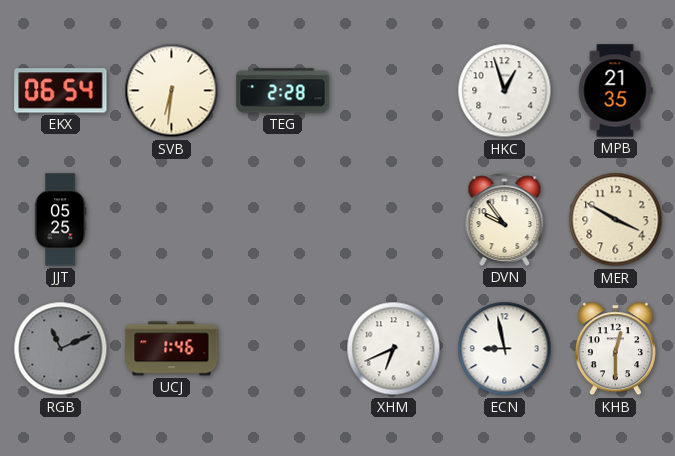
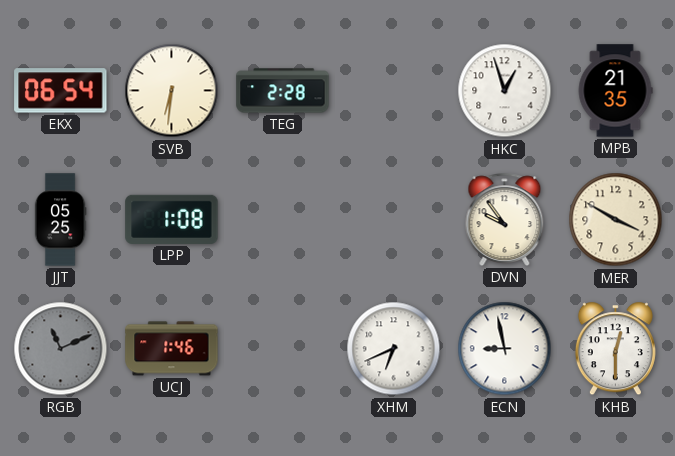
LPP: none -> 1:08
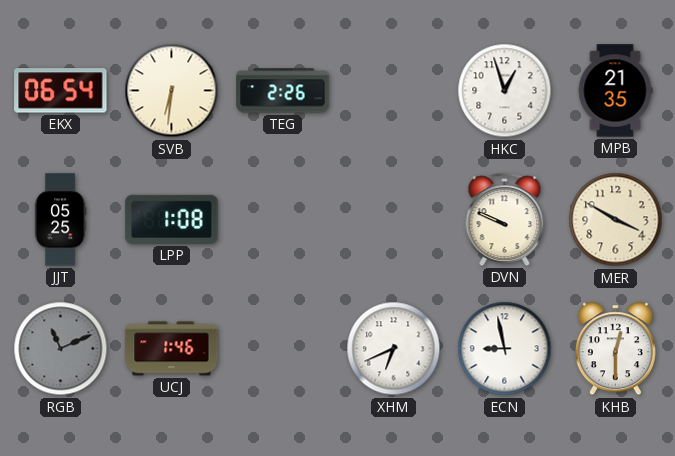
TEG: 2:28 -> 2:26
DVN: 9:54 -> 9:49
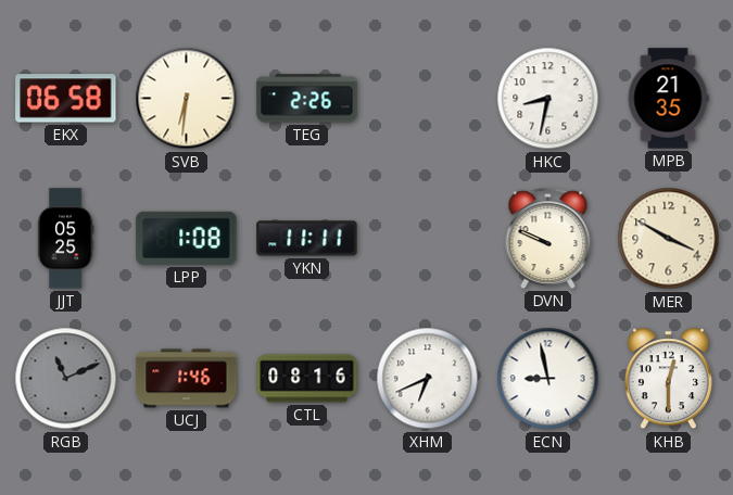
EKX: 06:54 -> 06:58
HKC: 12:57 -> 8:32
YKN: none -> 11:11
CTL: none -> 08:16
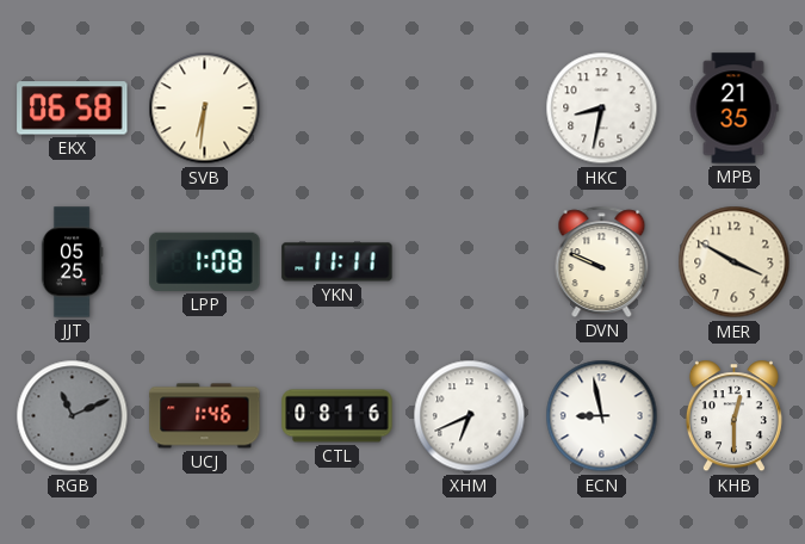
TEG: 2:26 -> none
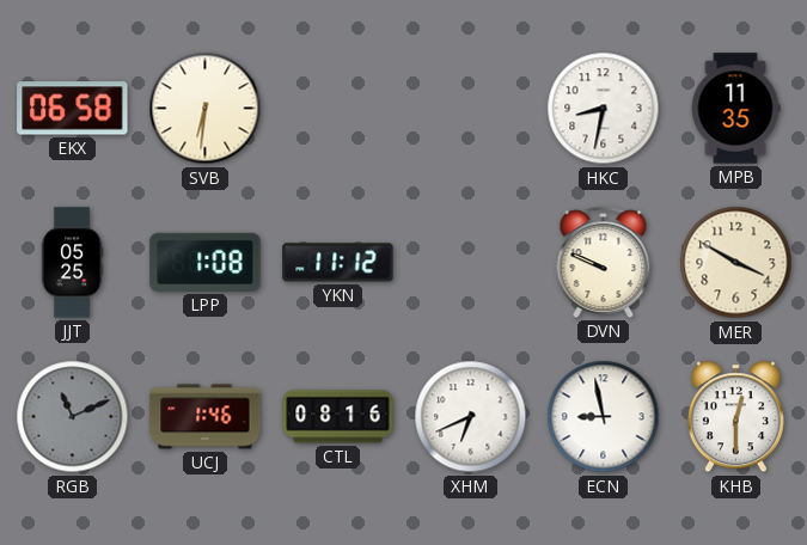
MPB: 21:35 -> 11:35
YKN: 11:11 -> 11:12
